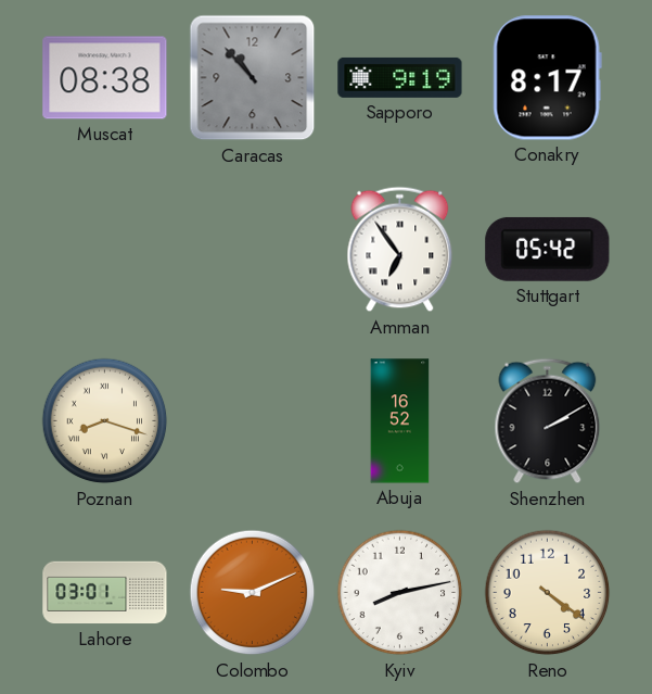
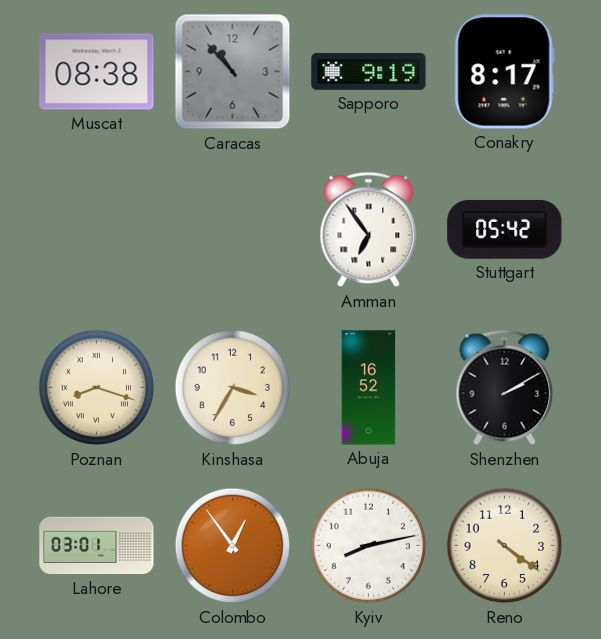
Kinshasa: none -> 3:35
Colombo: 9:11 -> 12:54
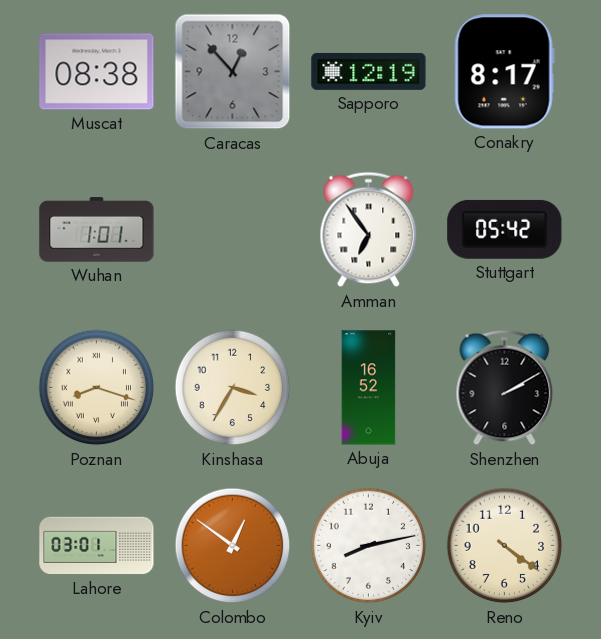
Caracas: 10:53 -> 12:53
Sapporo: 9:19 -> 12:19
Wuhan: none -> 1:01
Colombo: 12:54 -> 12:51
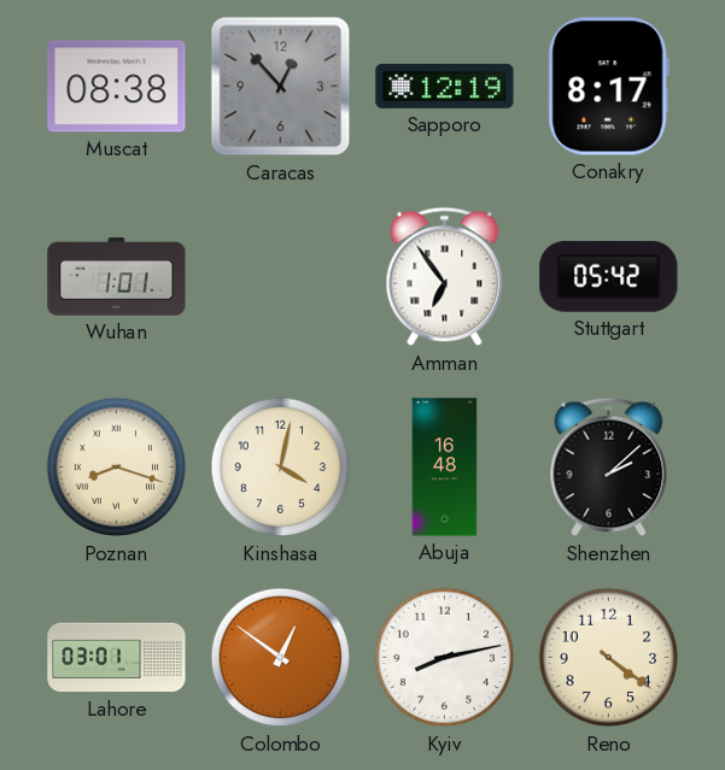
Kinshasa: 3:35 -> 4:02
Abuja: 16:52 -> 16:48
Shenzhen: 2:10 -> 2:08
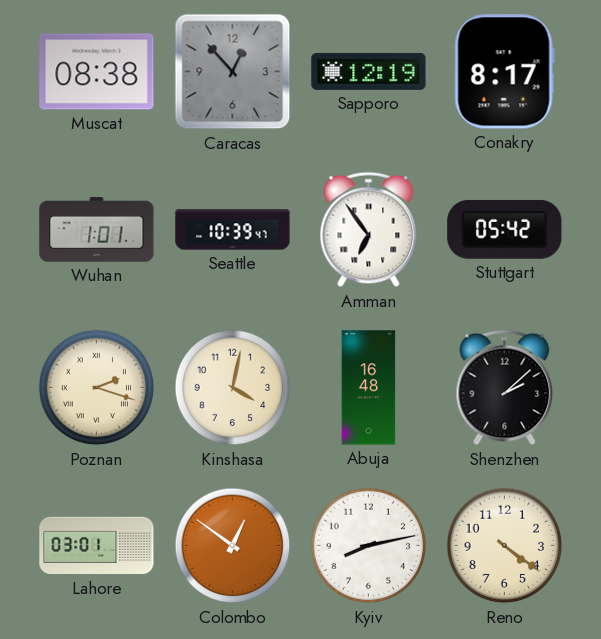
Seattle: none -> 10:39
Poznan: 8:18 -> 2:18
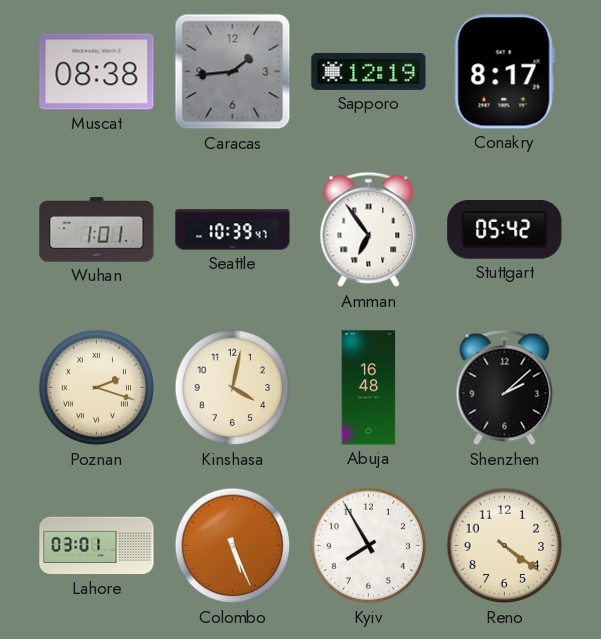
Caracas: 12:53 -> 1:44
Colombo: 12:51 -> 5:26
Kyiv: 8:13 -> 7:55
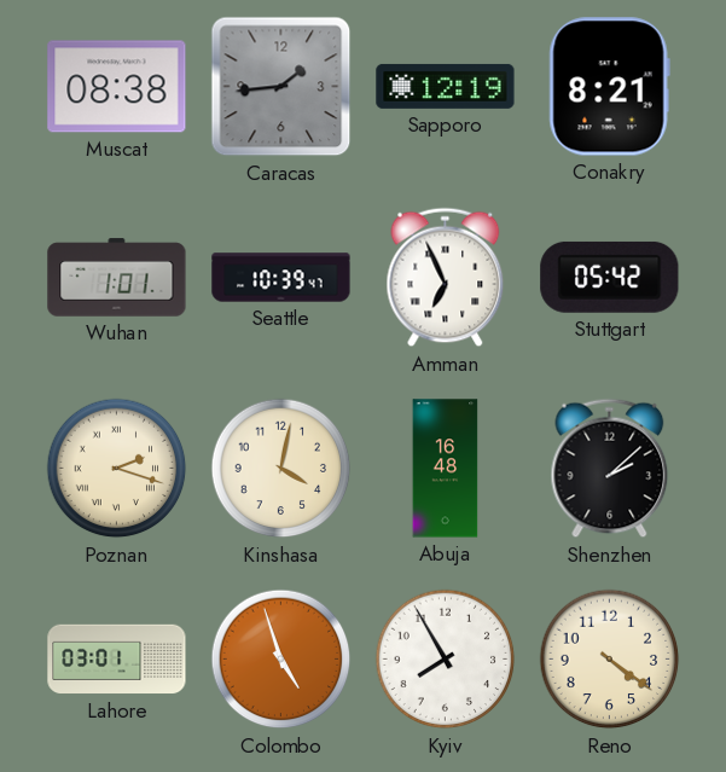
Conakry: 8:17 -> 8:21
Amman: 6:54 -> 6:56
Colombo: 5:26 -> 4:57
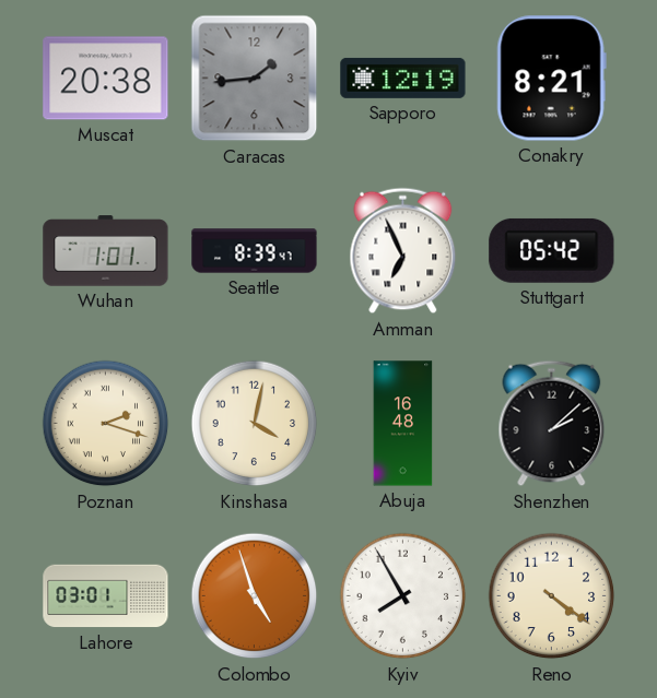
Muscat: 08:38 -> 20:38
Seattle: 10:39 -> 8:39
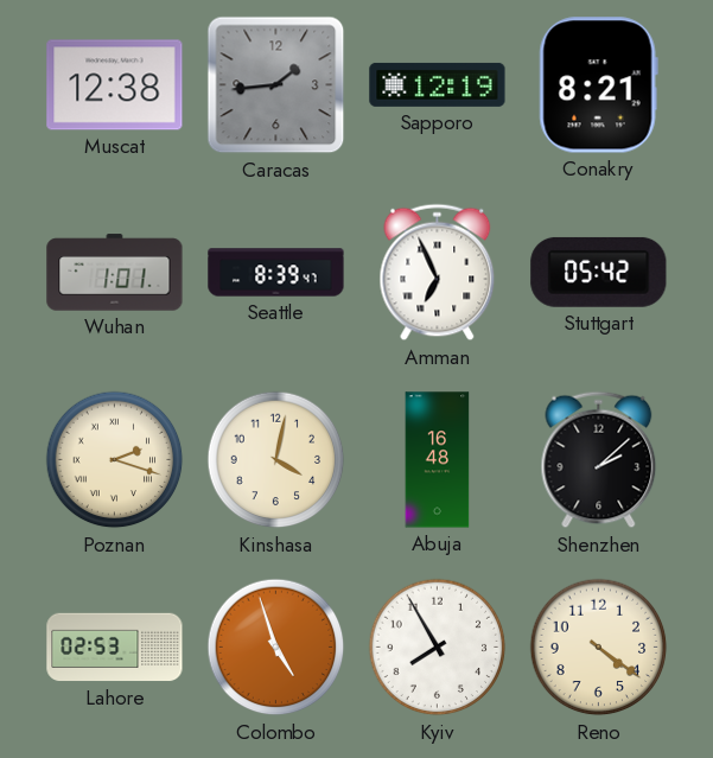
Muscat: 20:38 -> 12:38
Lahore: 03:01 -> 02:53
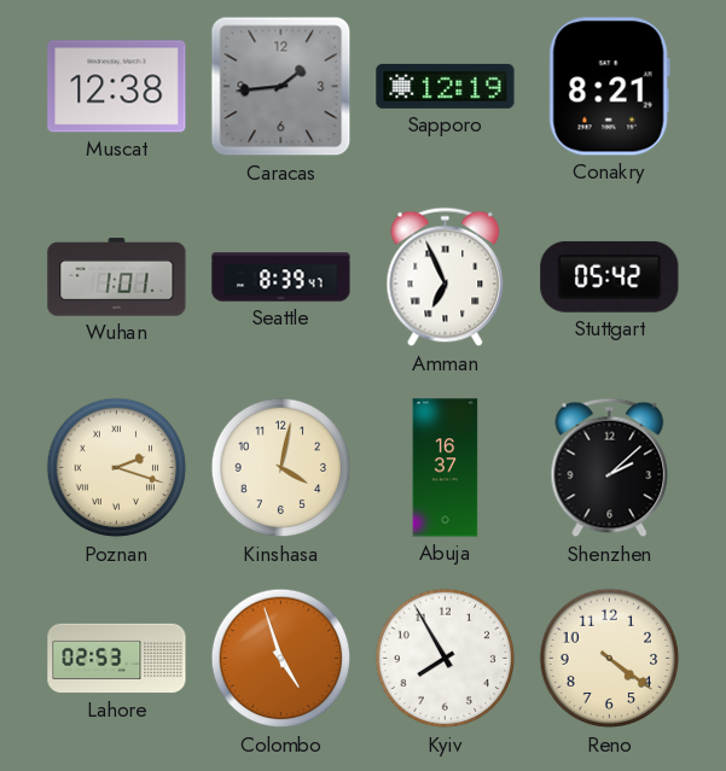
Abuja: 16:48 -> 16:37
